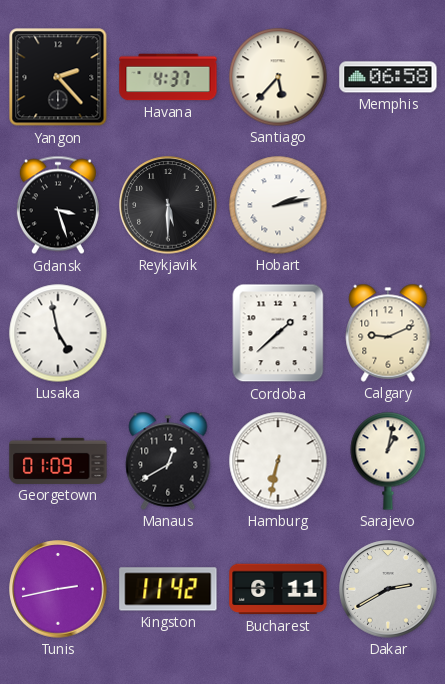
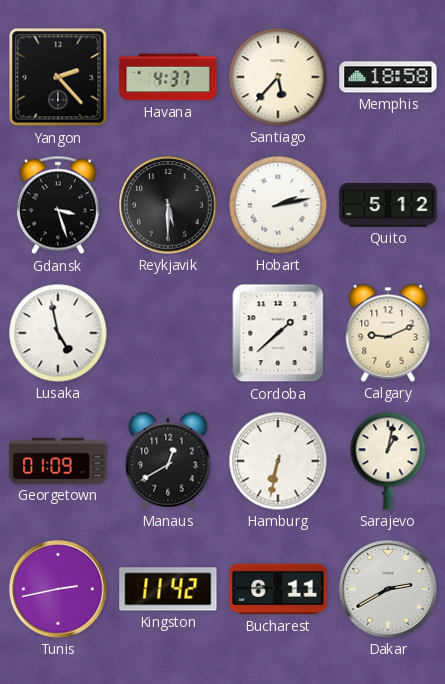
Memphis: 06:58 -> 18:58
Quito: none -> 5:12
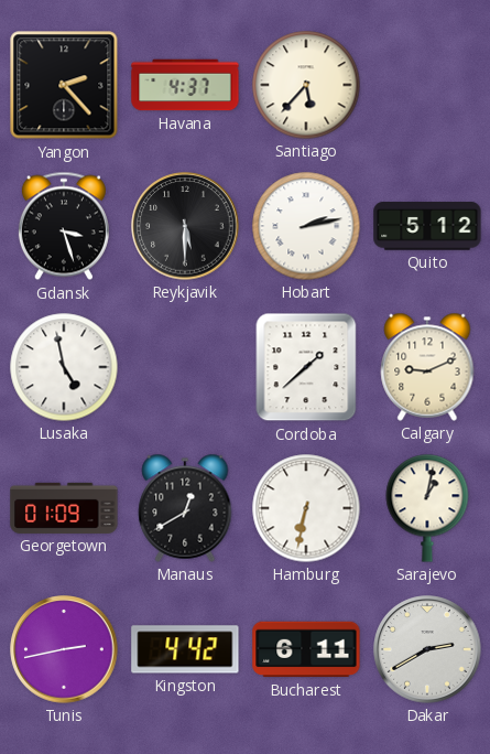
Memphis: 18:58 -> none
Kingston: 11:42 -> 4:42
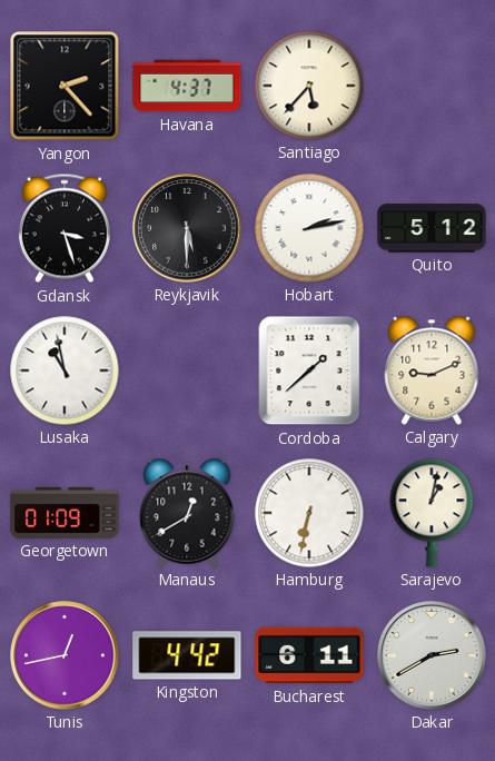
Lusaka: 4:58 -> 10:58
Tunis: 2:43 -> 12:43
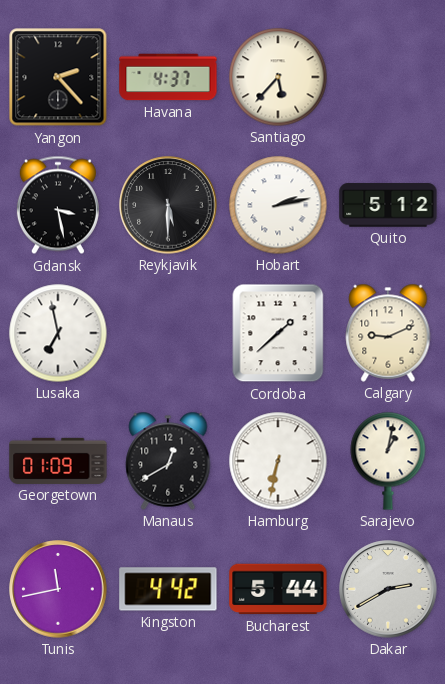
Gdansk: 3:27 -> 3:28
Lusaka: 10:58 -> 6:58
Tunis: 12:43 -> 11:43
Bucharest: 6:11 -> 5:44
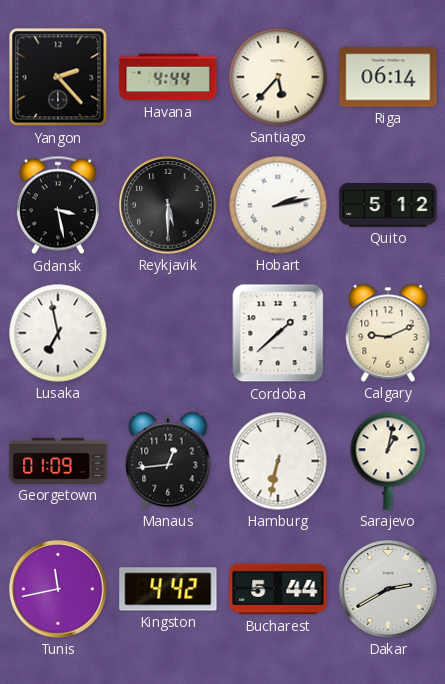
Havana: 4:37 -> 4:44
Riga: none -> 06:14
Manaus: 12:40 -> 12:44
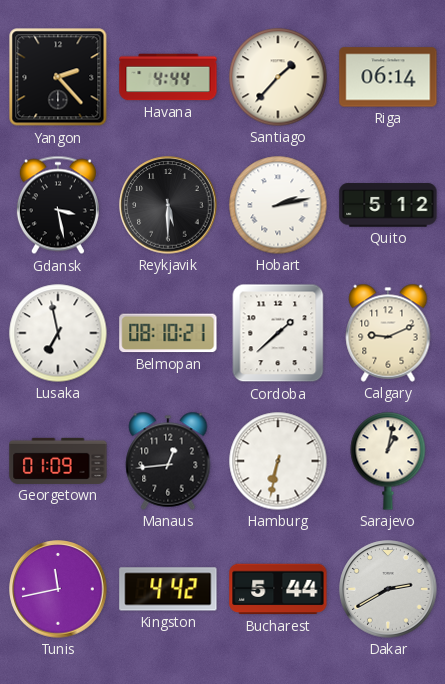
Santiago: 5:37 -> 1:37
Belmopan: none -> 08:10
